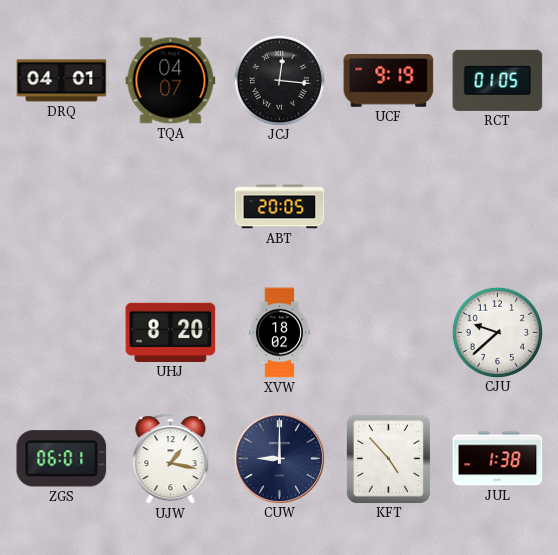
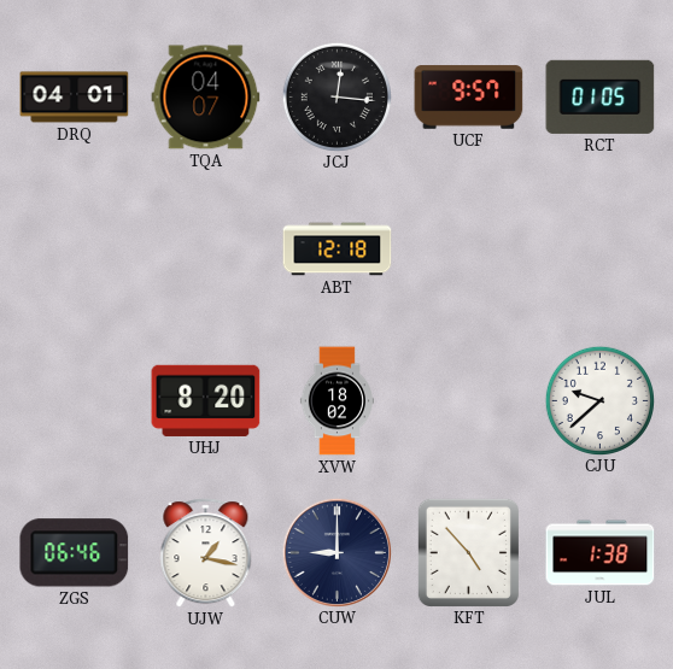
UCF: 9:19 -> 9:57
ABT: 20:05 -> 12:18
ZGS: 06:01 -> 06:46
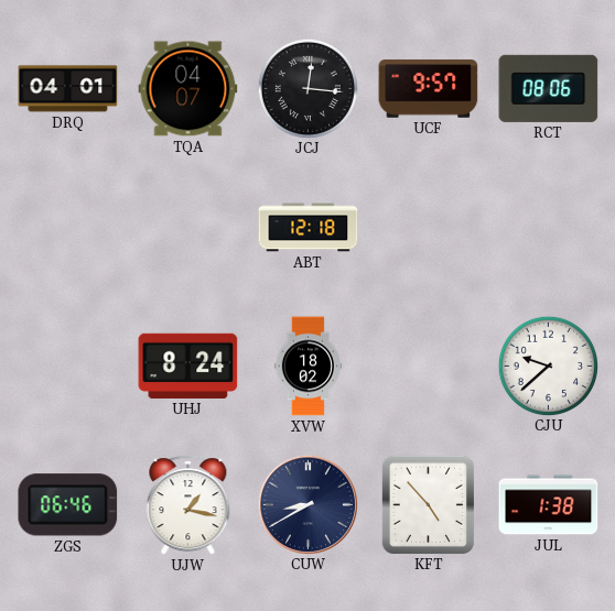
RCT: 01:05 -> 08:06
UHJ: 8:20 -> 8:24
CUW: 9:00 -> 8:40
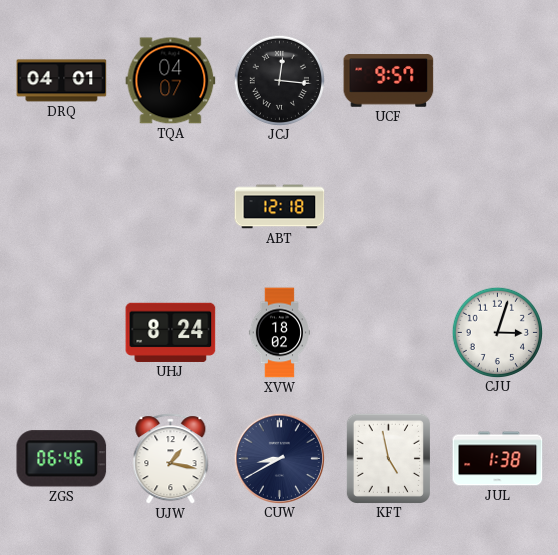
RCT: 08:06 -> none
CJU: 9:38 -> 3:03
KFT: 4:53 -> 4:58
